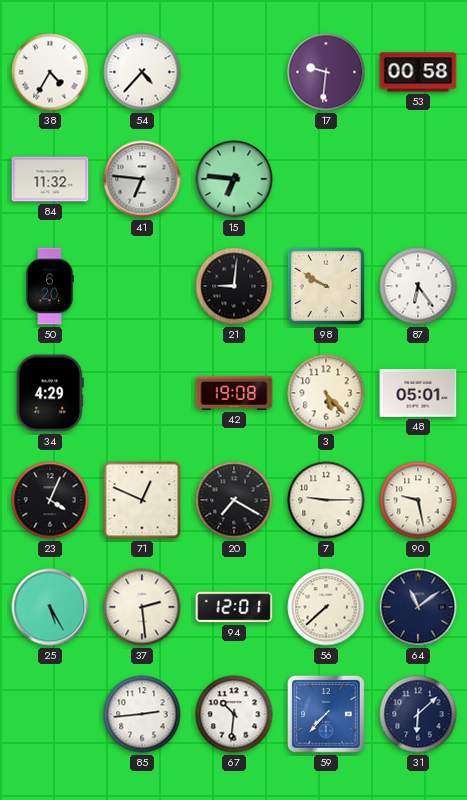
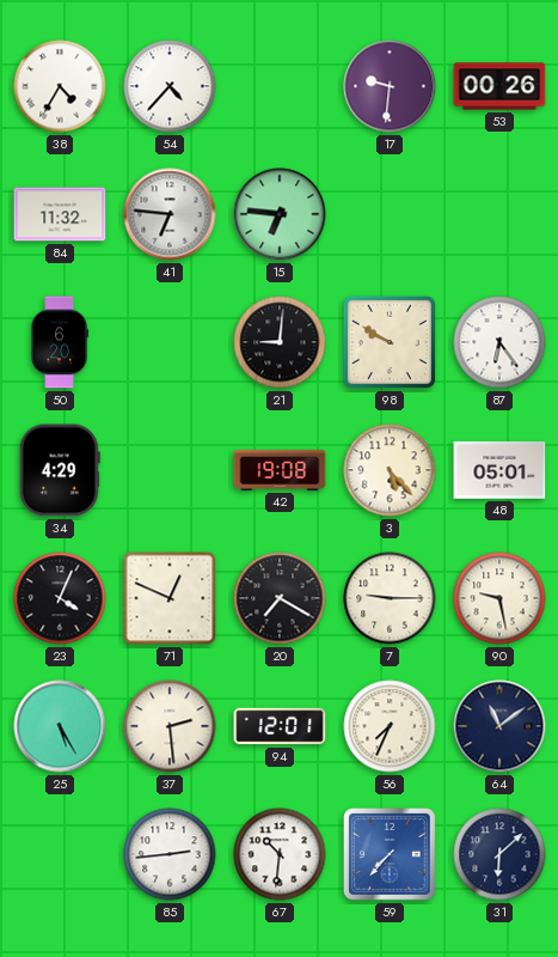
53: 00:58 -> 00:26
56: 7:38 -> 7:34
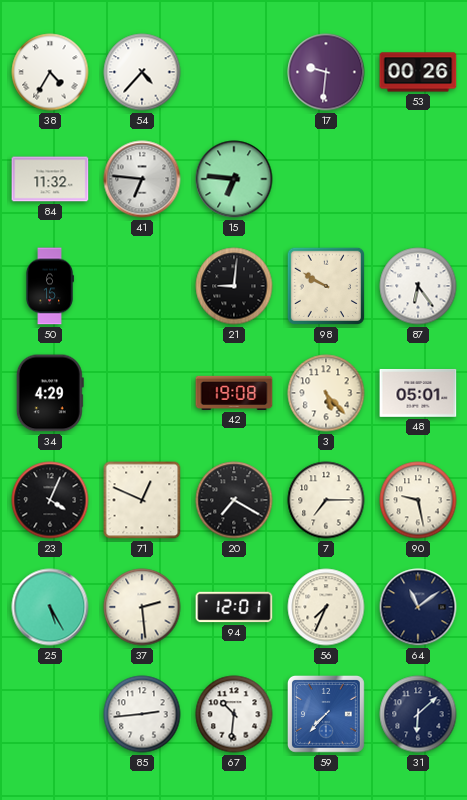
50: 6:20 -> 6:15
7: 9:15 -> 7:15
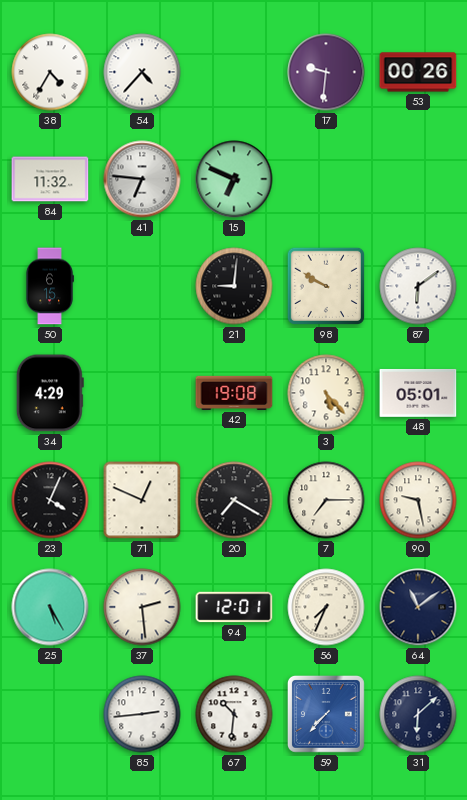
15: 6:46 -> 6:49
87: 6:24 -> 6:09
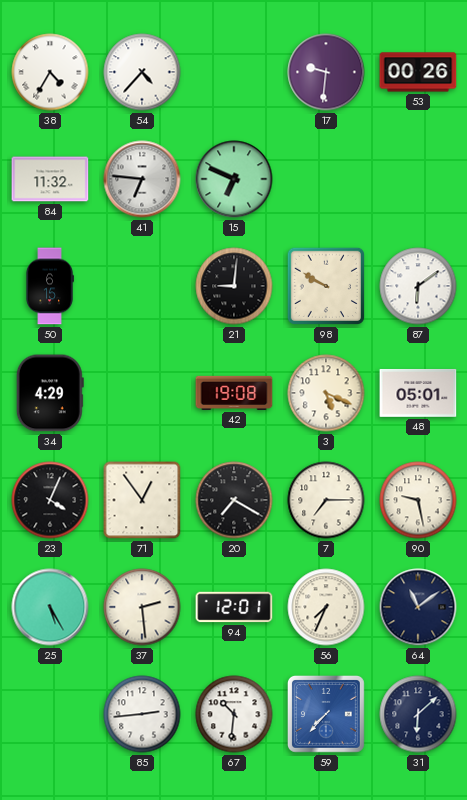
3: 5:23 -> 5:19
71: 12:49 -> 12:54
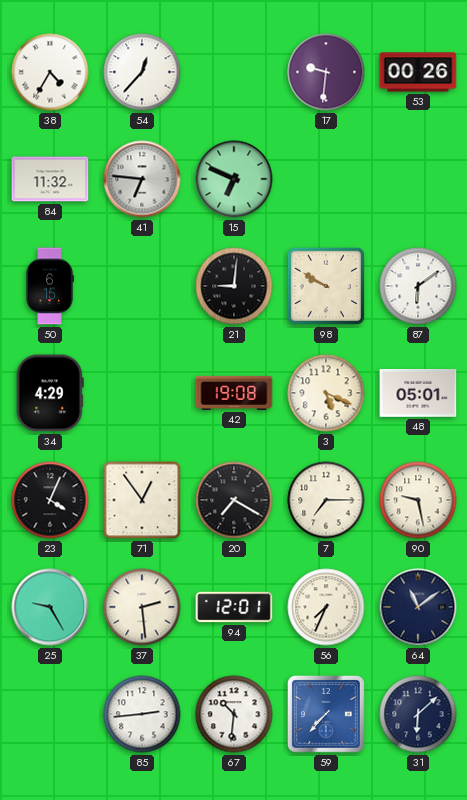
54: 4:37 -> 12:37
25: 5:25 -> 9:25
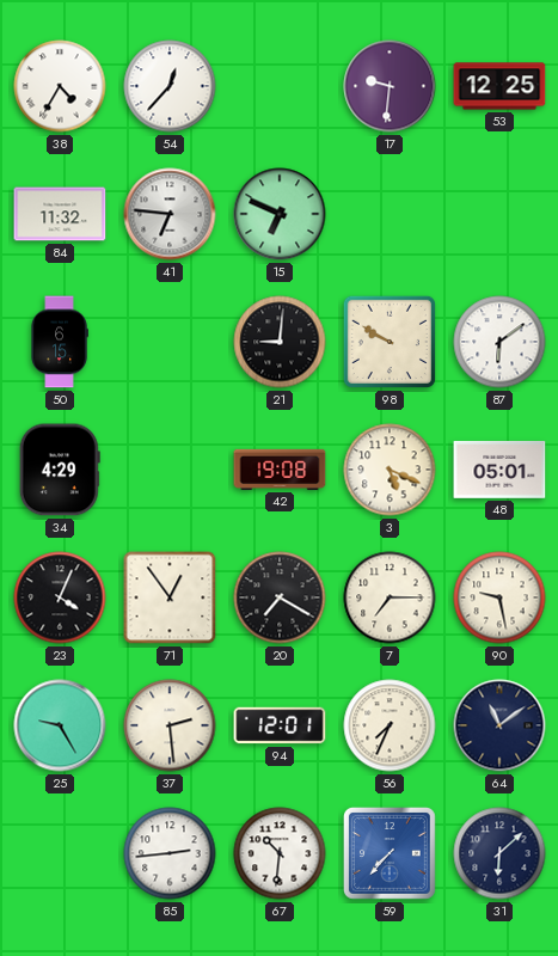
53: 00:26 -> 12:25
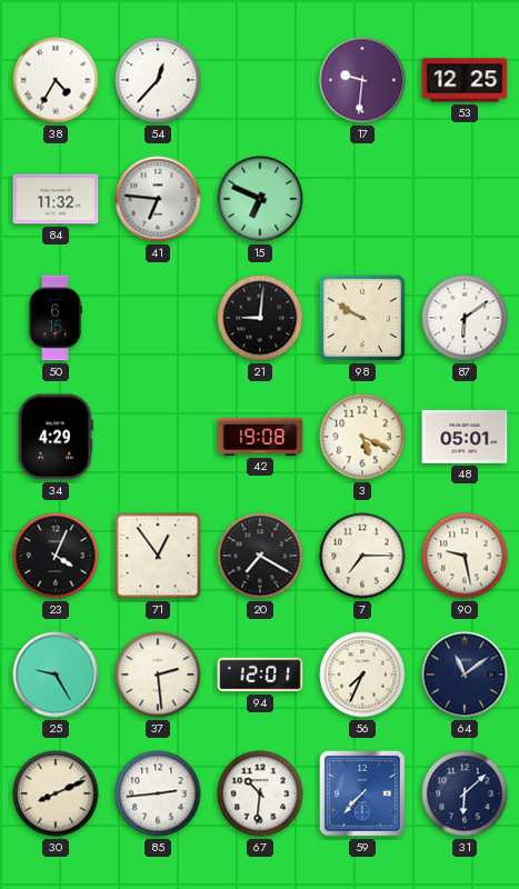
30: none -> 8:11
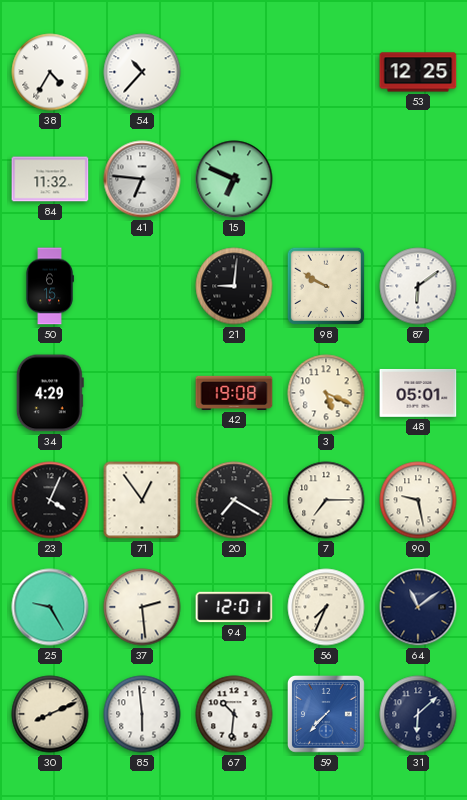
54: 12:37 -> 10:37
17: 9:31 -> none
85: 2:44 -> 5:59
